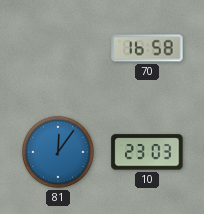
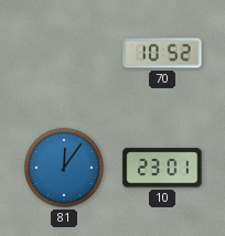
70: 16:58 -> 10:52
10: 23:03 -> 23:01
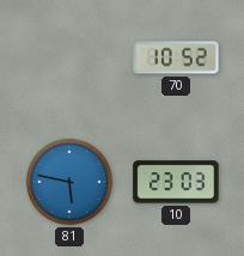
81: 12:06 -> 5:47
10: 23:01 -> 23:03
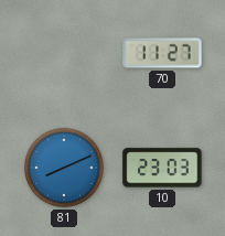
70: 10:52 -> 11:27
81: 5:47 -> 8:11
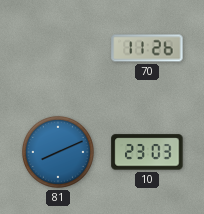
70: 11:27 -> 11:26
